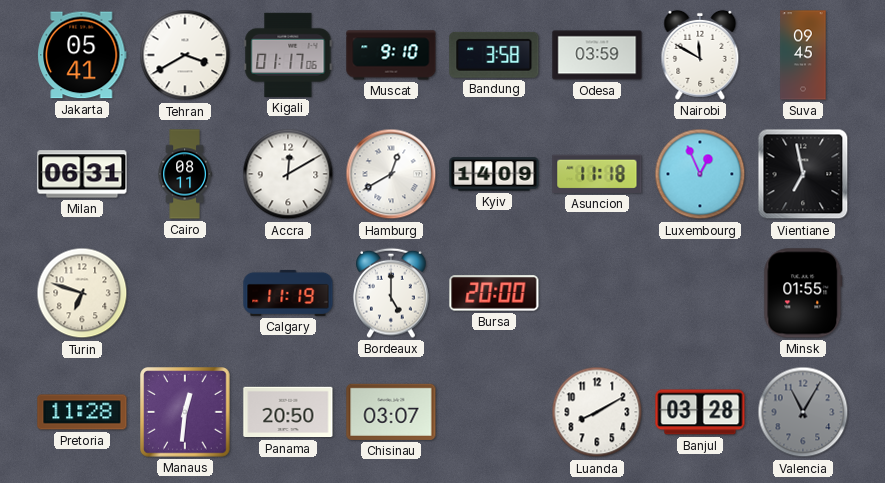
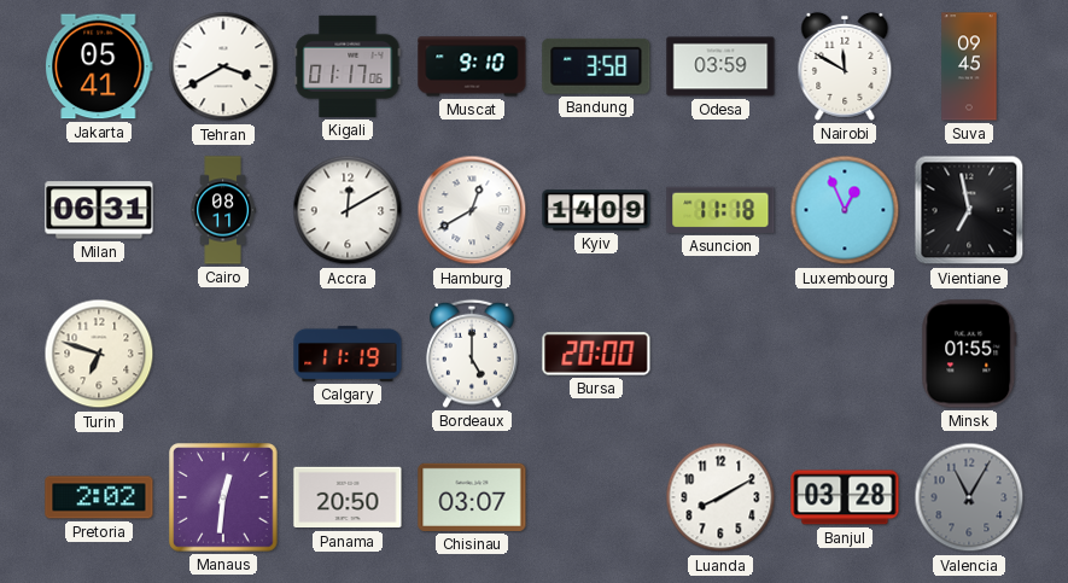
Pretoria: 11:28 -> 2:02
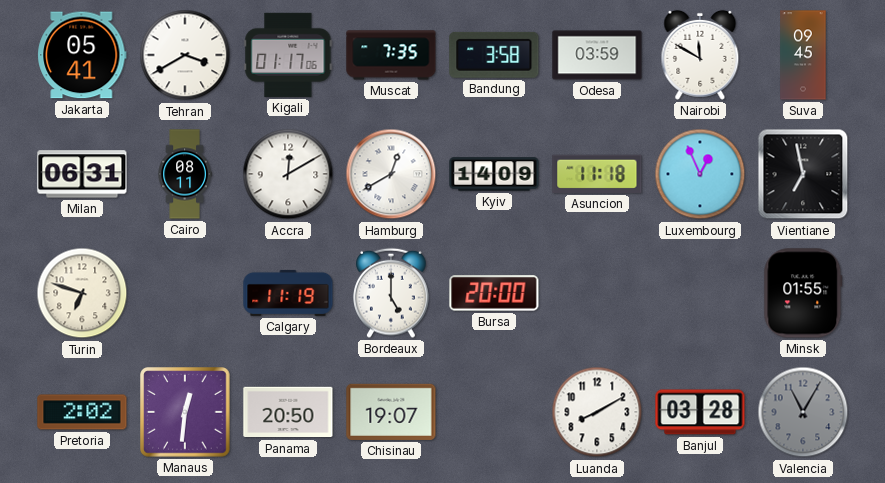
Muscat: 9:10 -> 7:35
Chisinau: 03:07 -> 19:07
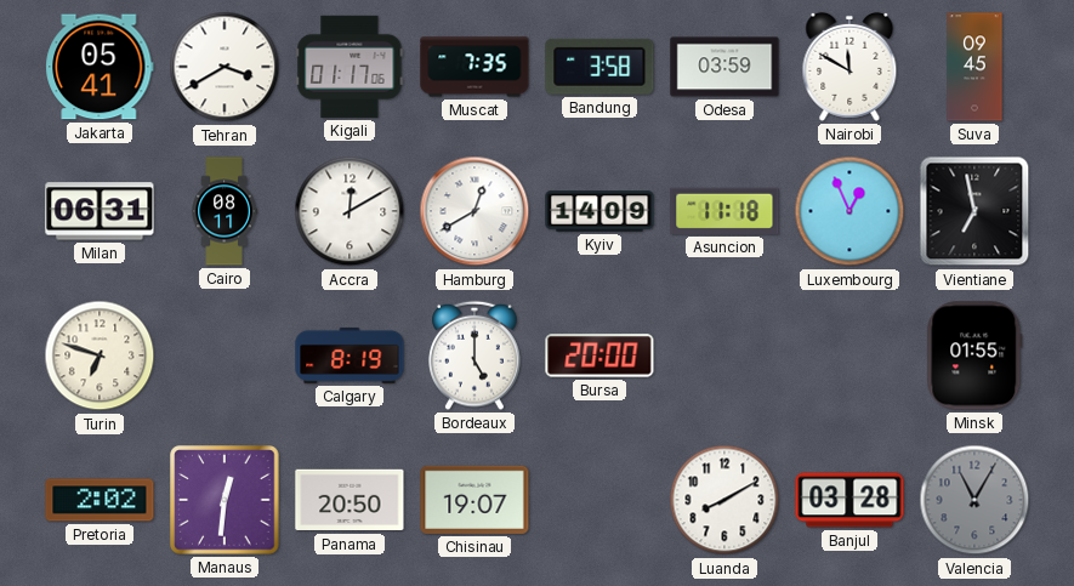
Calgary: 11:19 -> 8:19
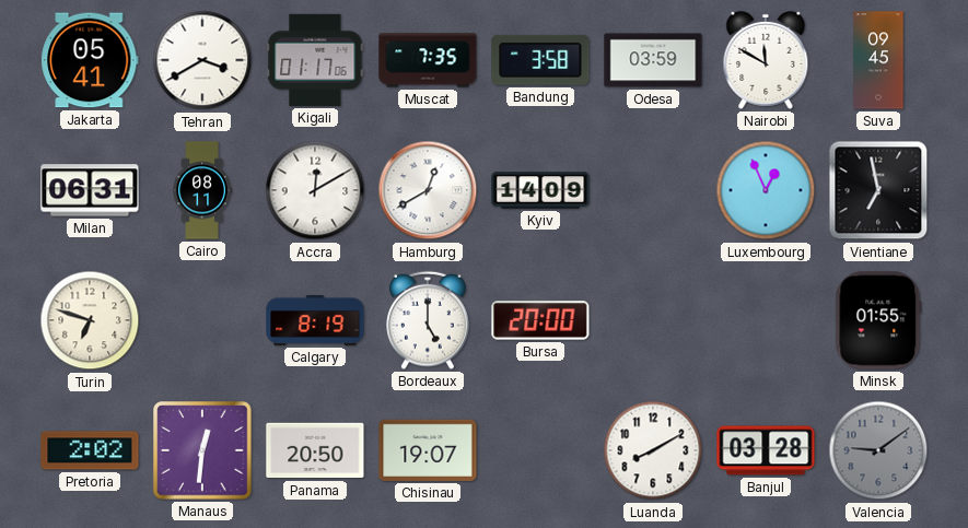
Asuncion: 11:18 -> none
Valencia: 11:05 -> 9:09
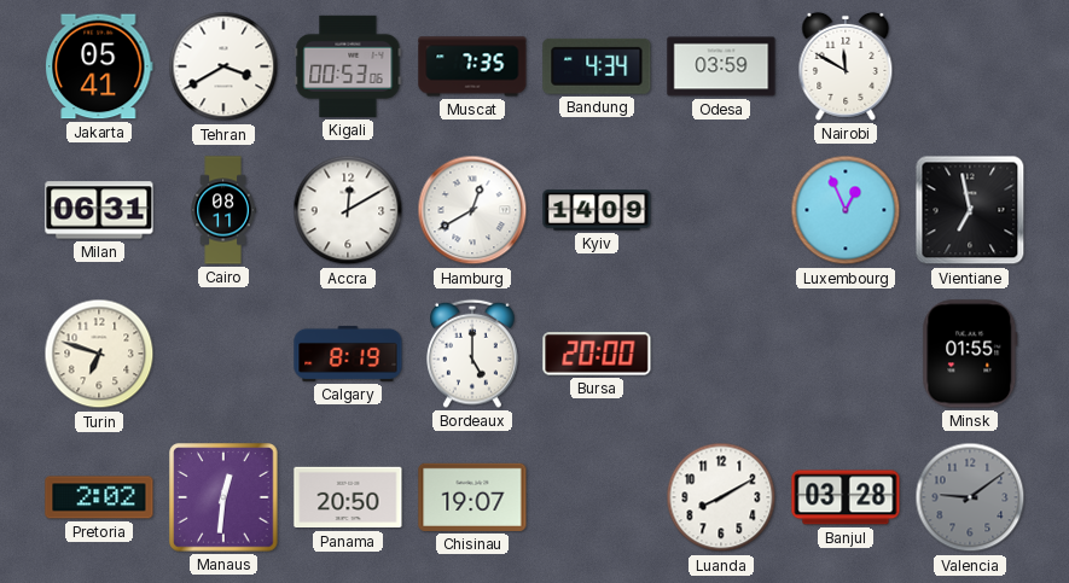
Kigali: 01:17 -> 00:53
Bandung: 3:58 -> 4:34
Suva: 09:45 -> none
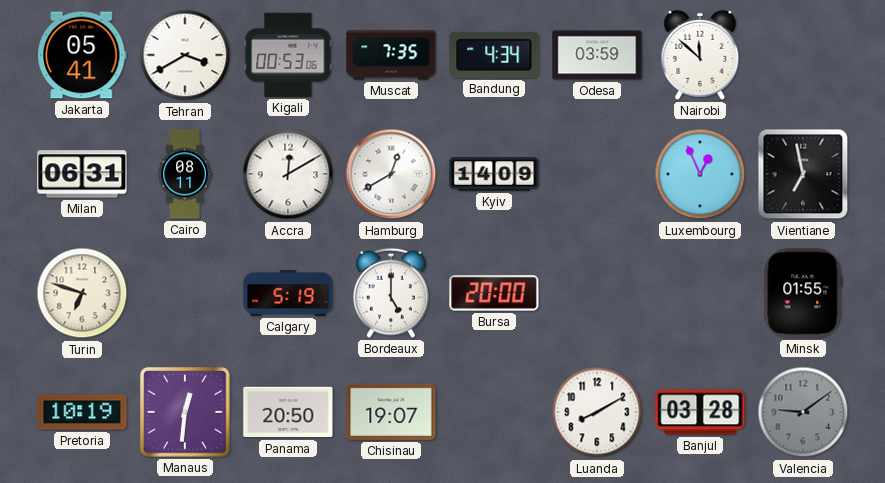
Nairobi: 11:50 -> 11:52
Calgary: 8:19 -> 5:19
Pretoria: 2:02 -> 10:19
